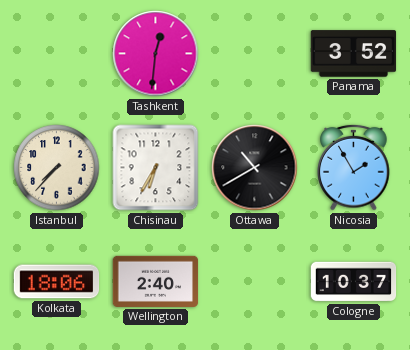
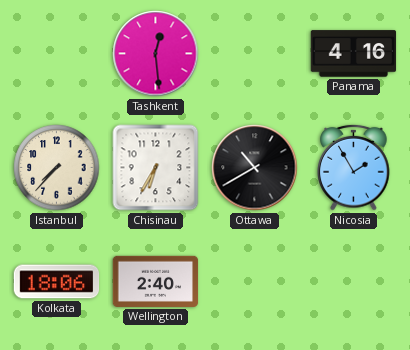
Tashkent: 12:31 -> 12:29
Panama: 3:52 -> 4:16
Cologne: 10:37 -> none
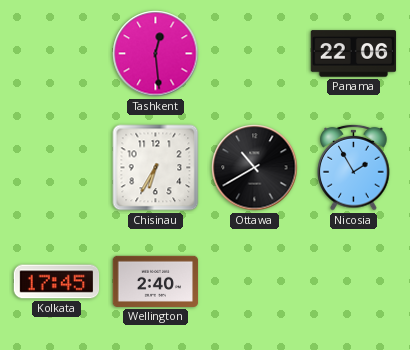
Panama: 4:16 -> 22:06
Istanbul: 7:37 -> none
Kolkata: 18:06 -> 17:45
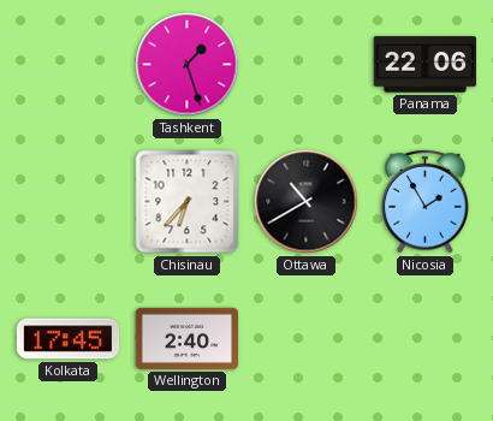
Tashkent: 12:29 -> 1:27
Chisinau: 6:35 -> 6:37
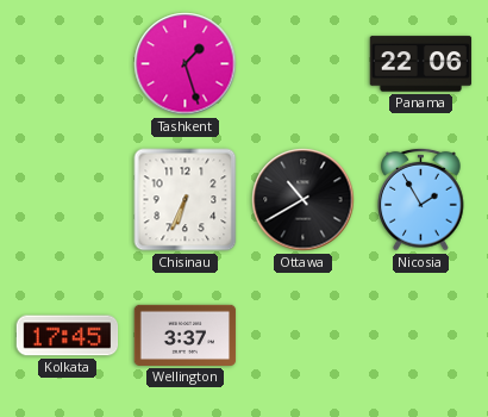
Chisinau: 6:37 -> 6:34
Wellington: 2:40 -> 3:37
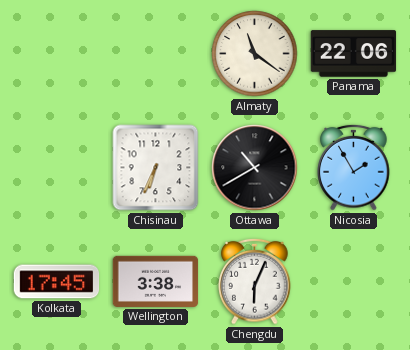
Tashkent: 1:27 -> none
Almaty: none -> 11:21
Wellington: 3:37 -> 3:38
Chengdu: none -> 6:04
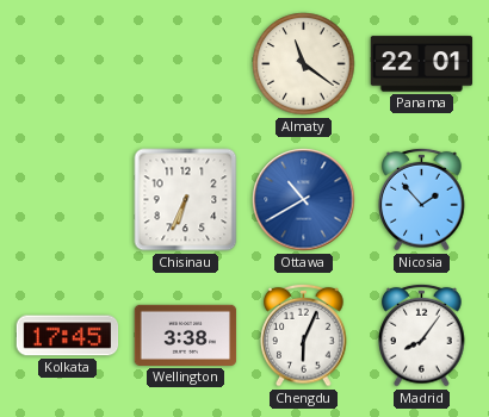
Panama: 22:06 -> 22:01
Ottawa dial: black -> blue
Nicosia: 1:55 -> 1:53
Madrid: none -> 8:06
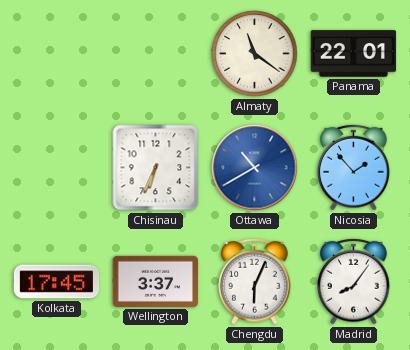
Wellington: 3:38 -> 3:37
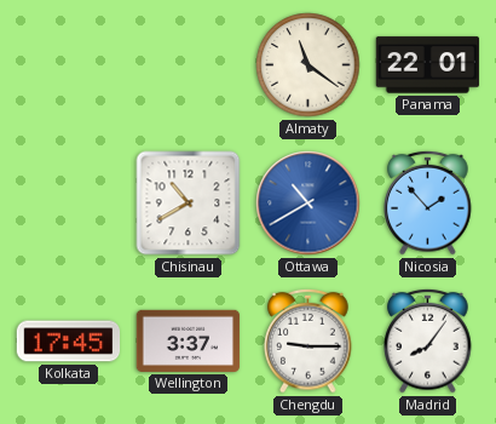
Chisinau: 6:34 -> 10:40
Chengdu: 6:04 -> 9:15
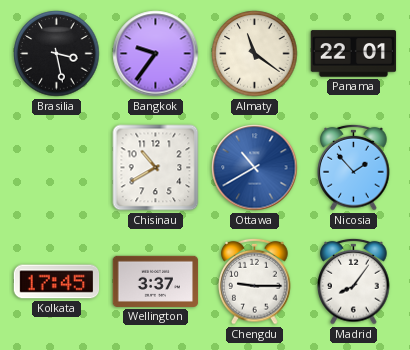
Brasilia: none -> 3:28
Bangkok: none -> 9:36
